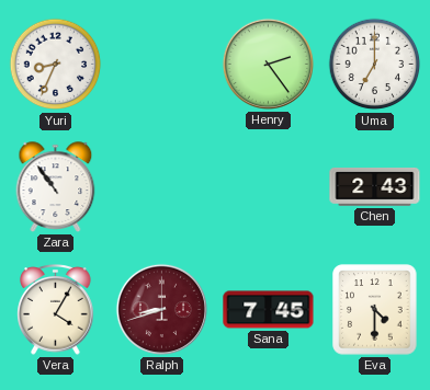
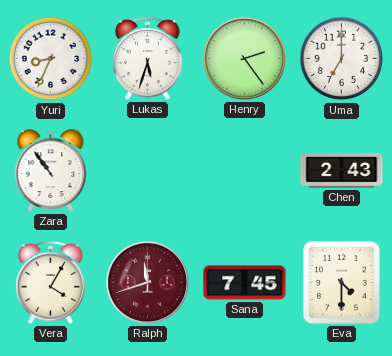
Lukas: none -> 5:33
Ralph: 8:42 -> 11:42
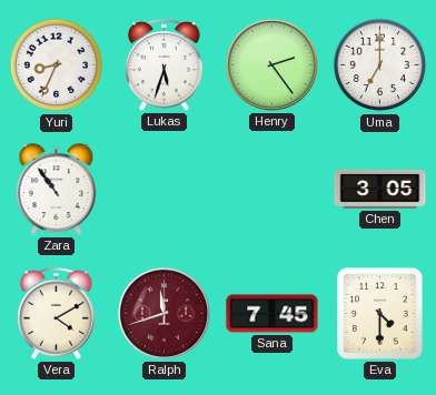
Chen: 2:43 -> 3:05
Vera: 4:05 -> 4:10
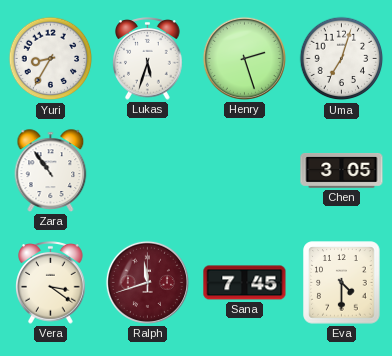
Yuri: 8:34 -> 8:35
Henry: 2:24 -> 2:27
Uma: 7:00 -> 7:03
Vera: 4:10 -> 3:21
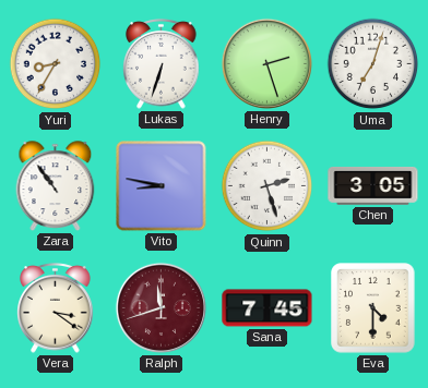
Lukas: 5:33 -> 6:33
Vito: none -> 8:47
Quinn: none -> 2:27
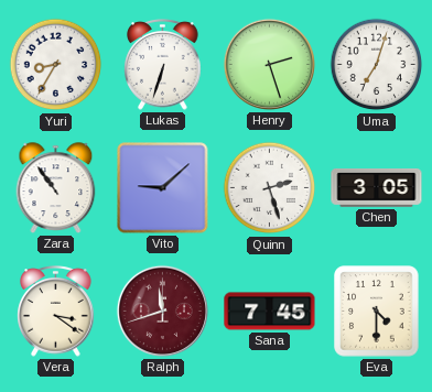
Vito: 8:47 -> 9:08
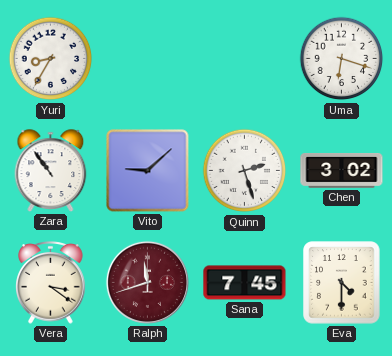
Lukas: 6:33 -> none
Henry: 2:27 -> none
Uma: 7:03 -> 6:18
Chen: 3:05 -> 3:02
